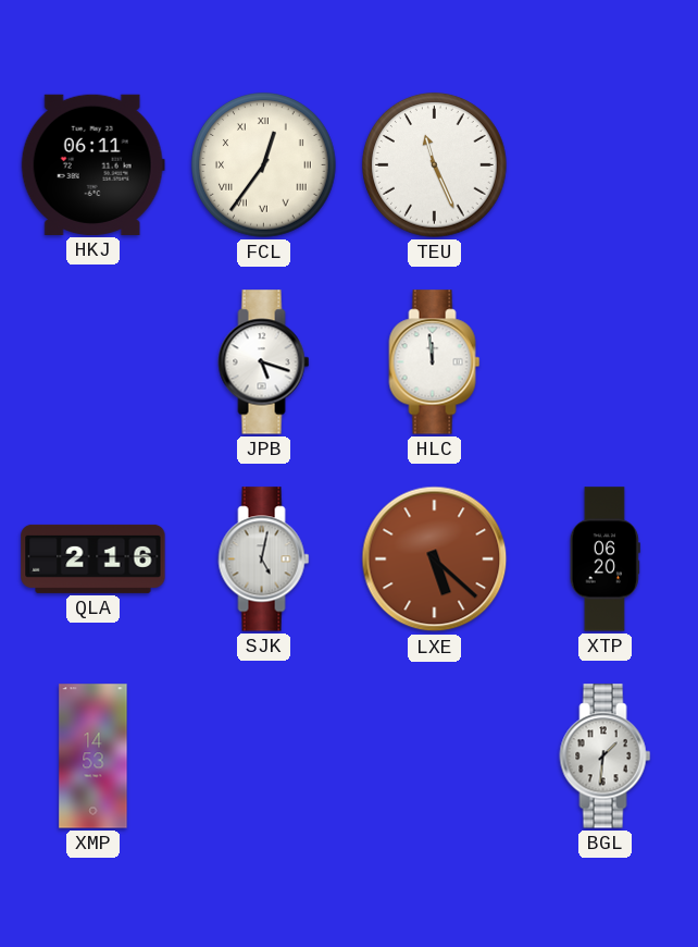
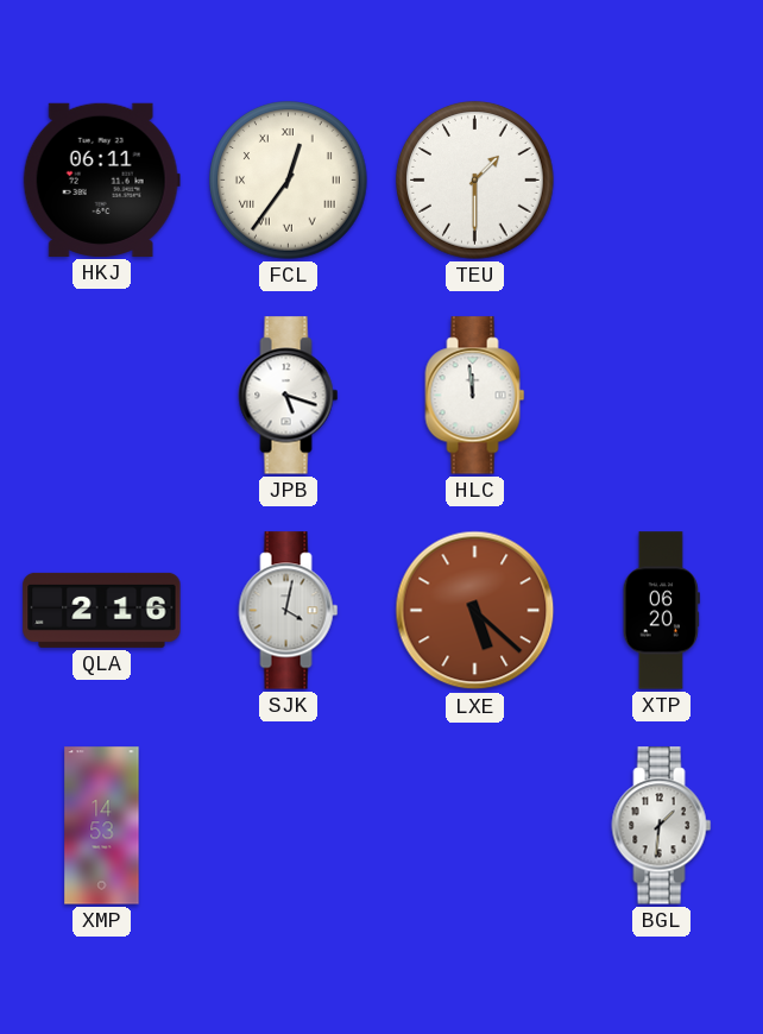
TEU: 11:26 -> 1:30
SJK: 5:02 -> 4:02
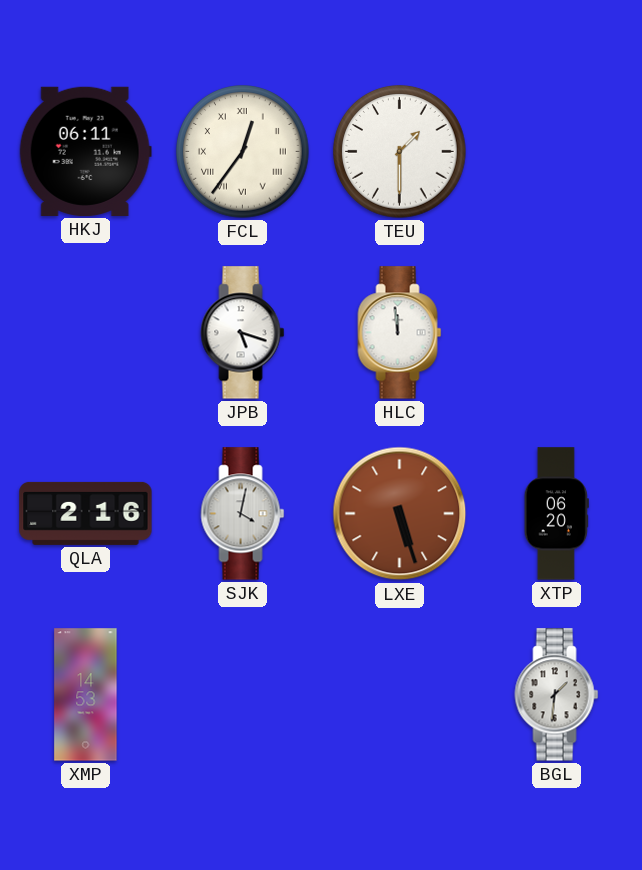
LXE: 5:22 -> 5:27
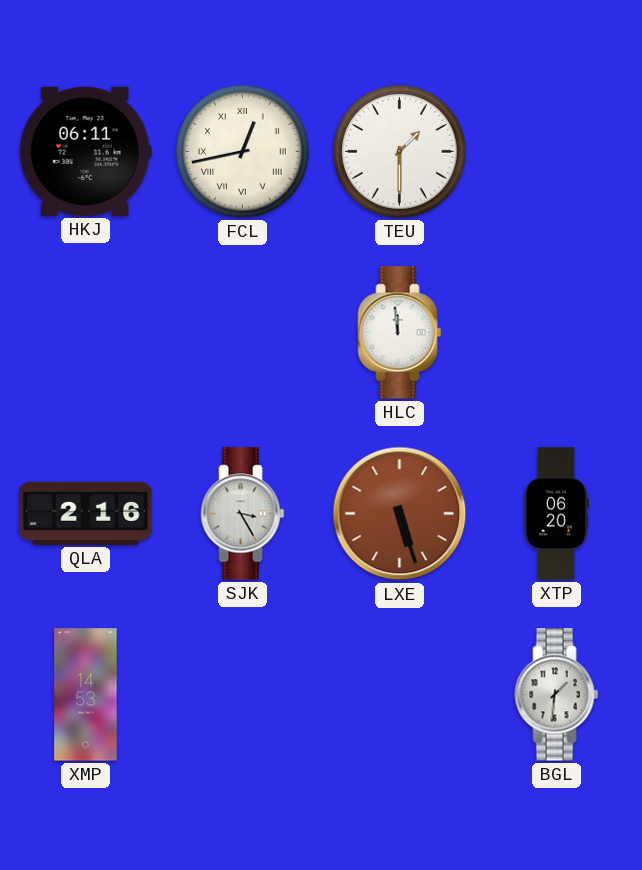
FCL: 12:36 -> 12:43
JPB: 5:18 -> none
SJK: 4:02 -> 3:25
